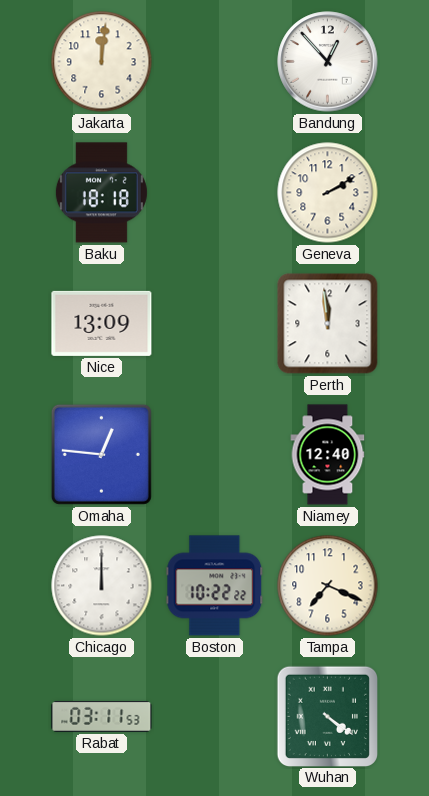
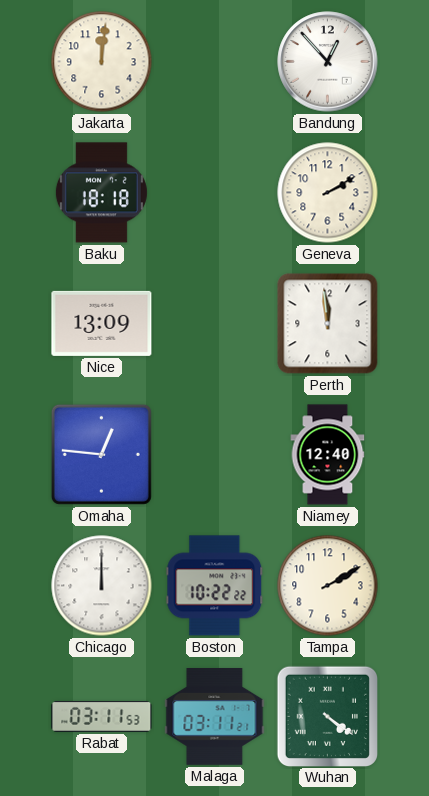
Tampa: 7:19 -> 2:10
Malaga: none -> 03:11
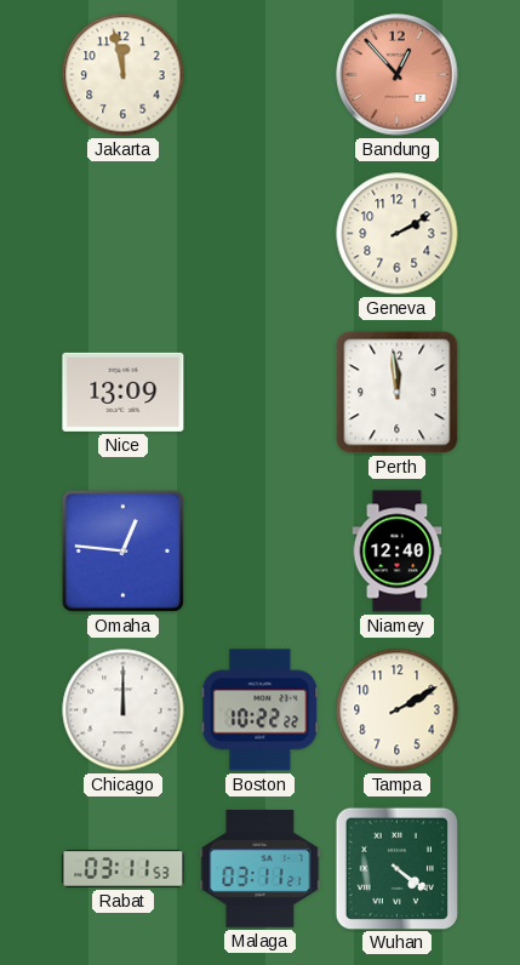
Jakarta: 12:01 -> 11:58
Bandung dial: white -> salmon
Baku: 18:18 -> none
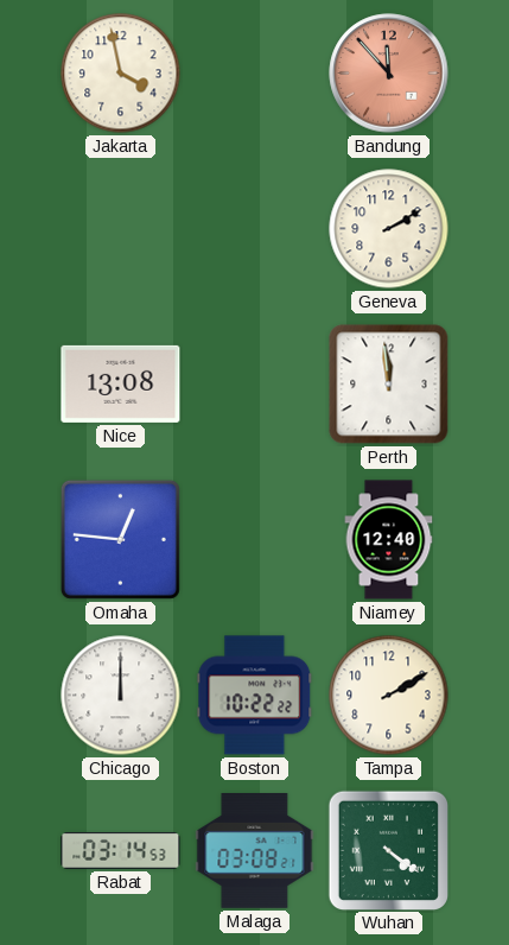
Jakarta: 11:58 -> 3:58
Bandung: 12:53 -> 11:53
Nice: 13:09 -> 13:08
Rabat: 03:11 -> 03:14
Malaga: 03:11 -> 03:08
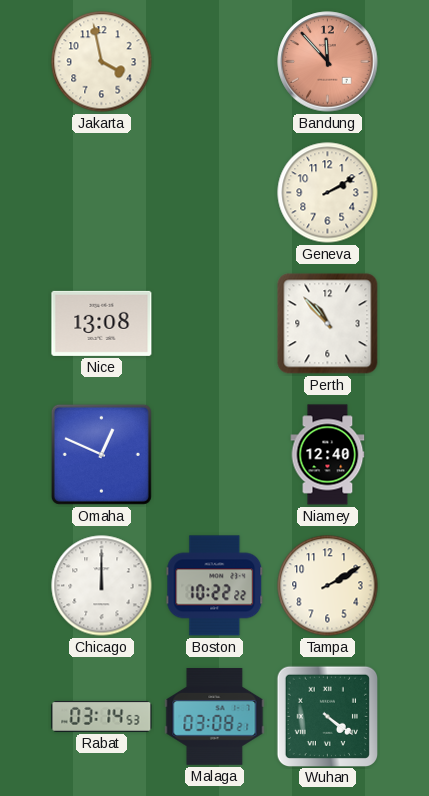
Perth: 11:59 -> 10:53
Omaha: 12:46 -> 12:49
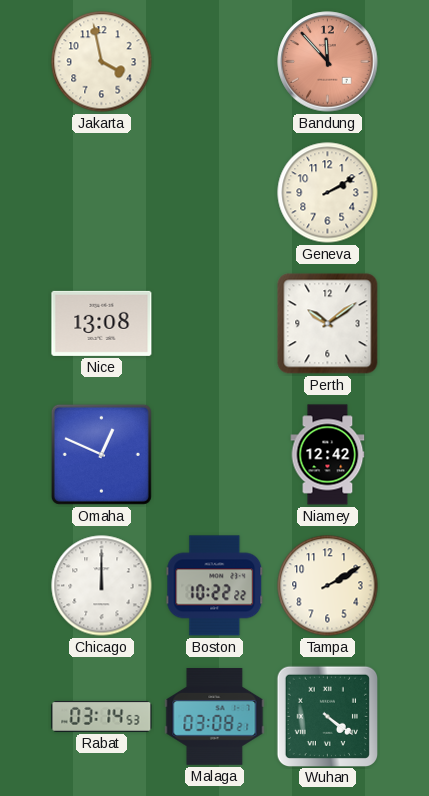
Perth: 10:53 -> 10:09
Niamey: 12:40 -> 12:42
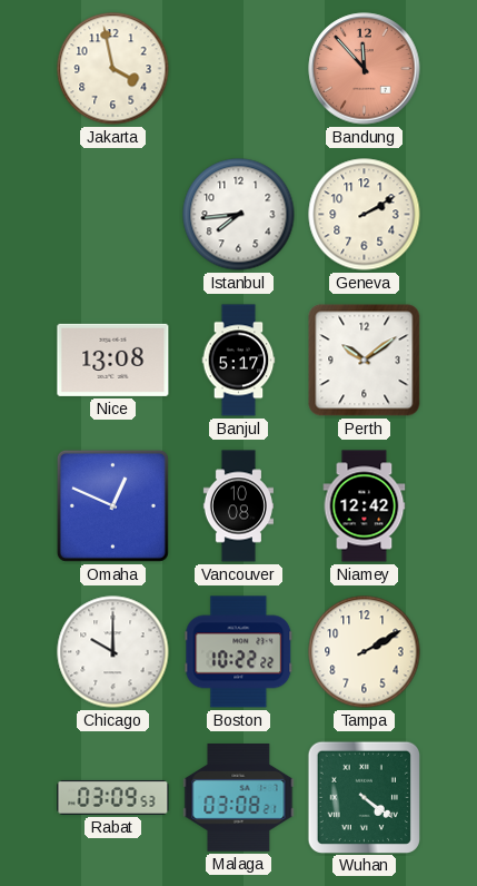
Istanbul: none -> 7:44
Banjul: none -> 5:17
Vancouver: none -> 10:08
Chicago: 12:00 -> 10:00
Rabat: 03:14 -> 03:09
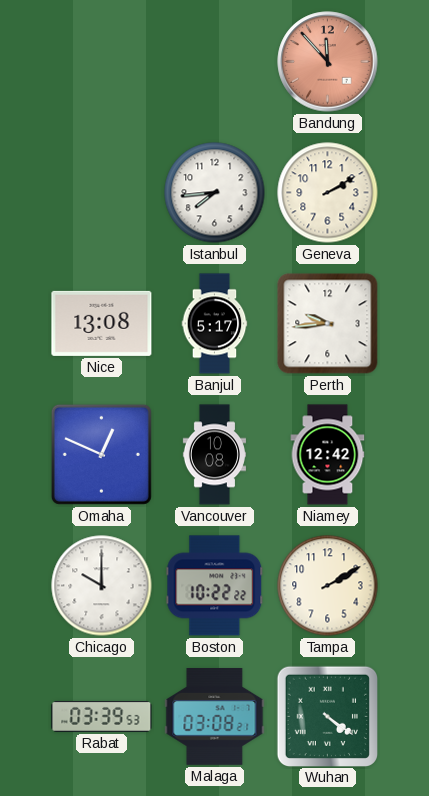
Jakarta: 3:58 -> none
Perth: 10:09 -> 9:44
Rabat: 03:09 -> 03:39
